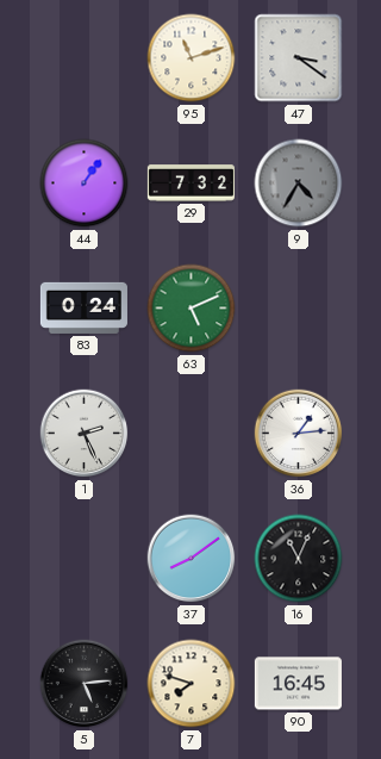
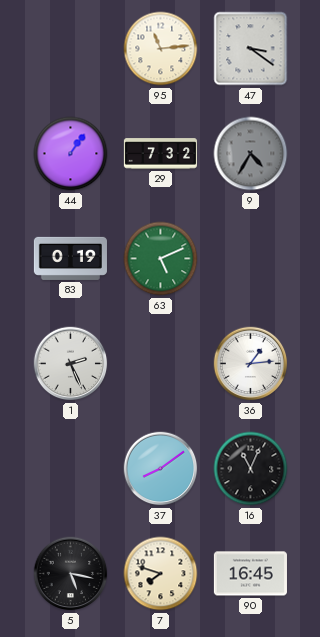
95: 11:12 -> 11:14
83: 0:24 -> 0:19
5: 5:14 -> 5:17
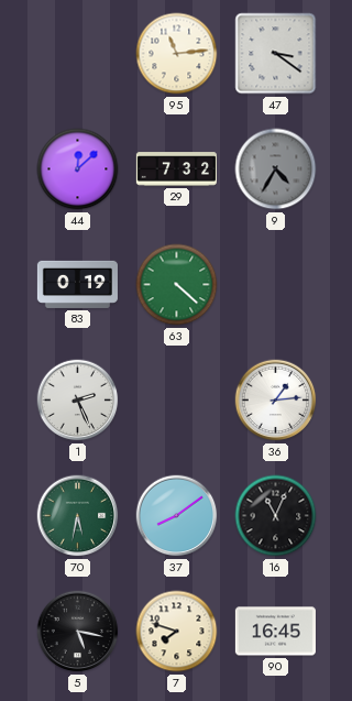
44: 1:06 -> 12:08
63: 5:11 -> 4:22
70: none -> 5:32
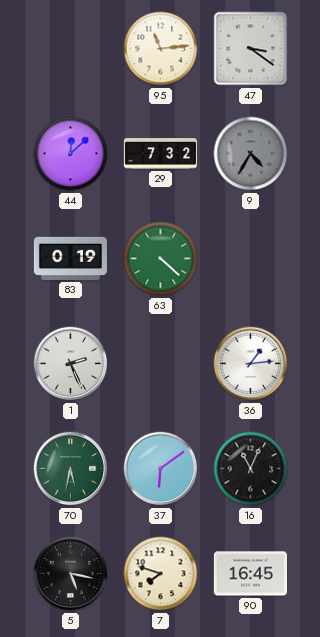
37: 8:09 -> 6:09
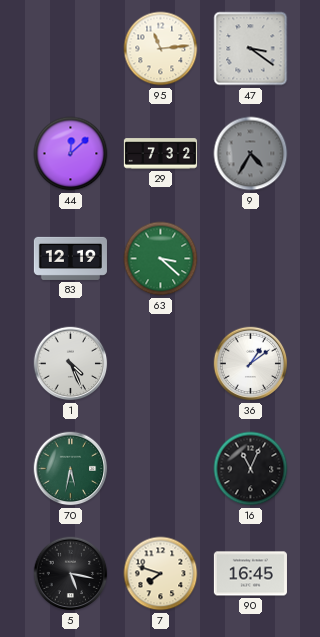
83: 0:19 -> 12:19
63: 4:22 -> 3:22
1: 2:26 -> 4:26
36: 1:14 -> 1:09
37: 6:09 -> none
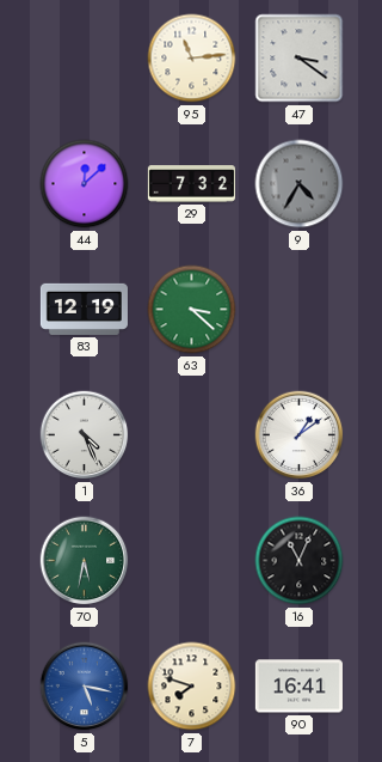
5 dial: black -> blue
90: 16:45 -> 16:41
